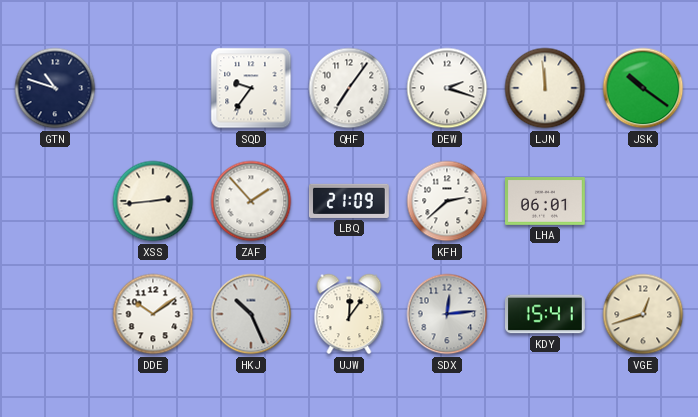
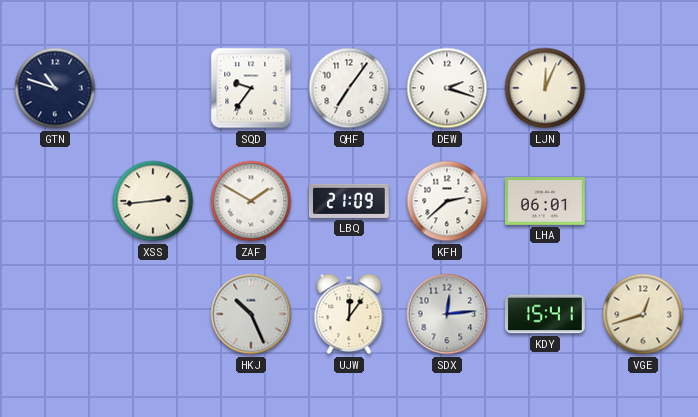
LJN: 11:59 -> 12:04
JSK: 10:21 -> none
ZAF: 1:53 -> 1:50
DDE: 10:09 -> none
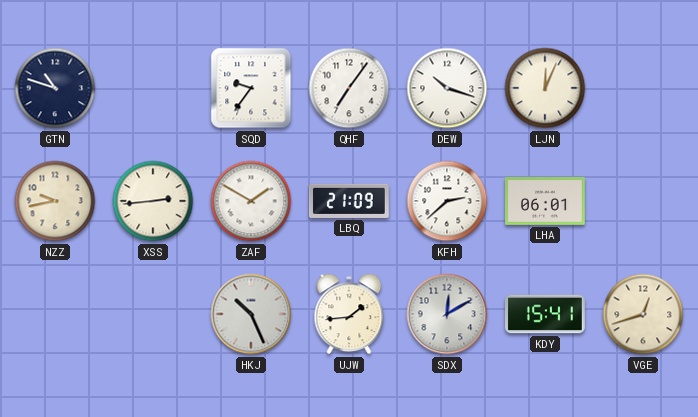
DEW: 2:18 -> 10:18
NZZ: none -> 9:43
UJW: 12:06 -> 1:44
SDX: 12:14 -> 12:10
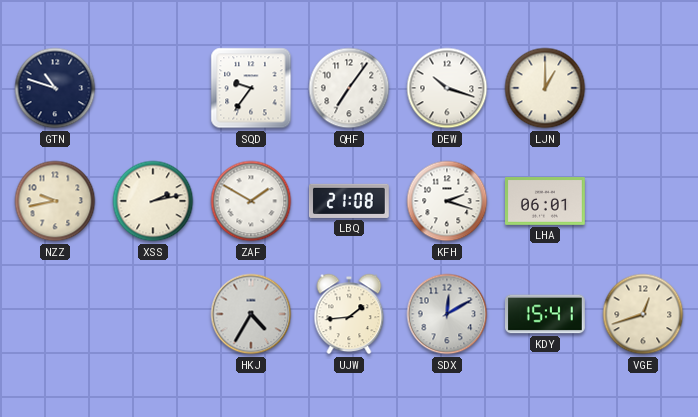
LJN: 12:04 -> 1:00
XSS: 2:44 -> 2:13
LBQ: 21:09 -> 21:08
KFH: 2:38 -> 2:18
HKJ: 10:26 -> 4:35
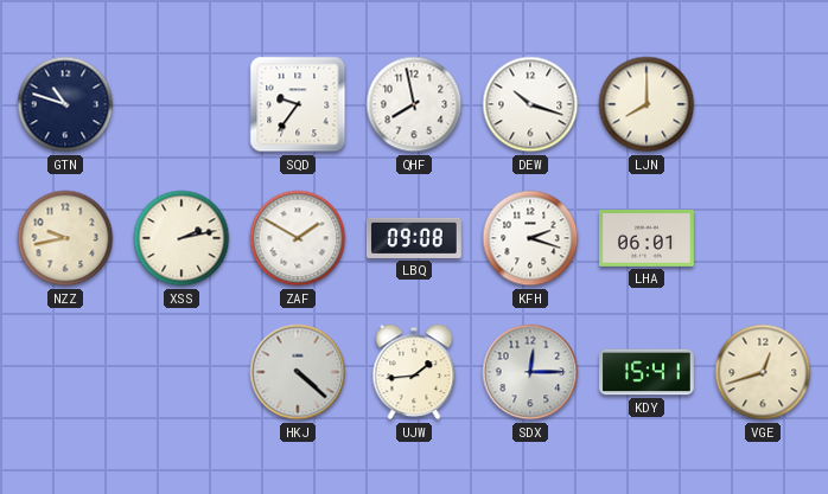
QHF: 7:06 -> 7:58
LJN: 1:00 -> 8:00
LBQ: 21:08 -> 09:08
HKJ: 4:35 -> 4:22
SDX: 12:10 -> 12:15
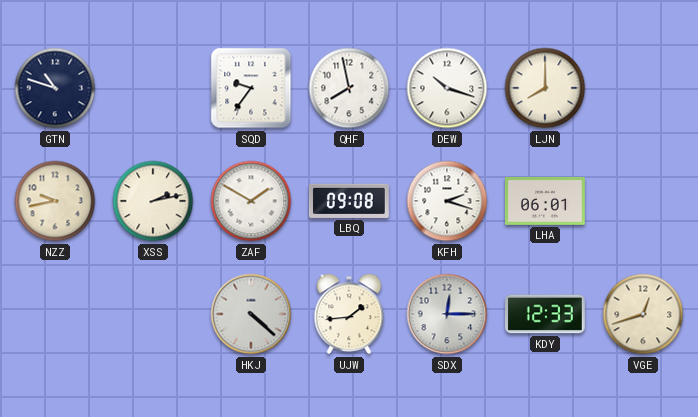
KDY: 15:41 -> 12:33
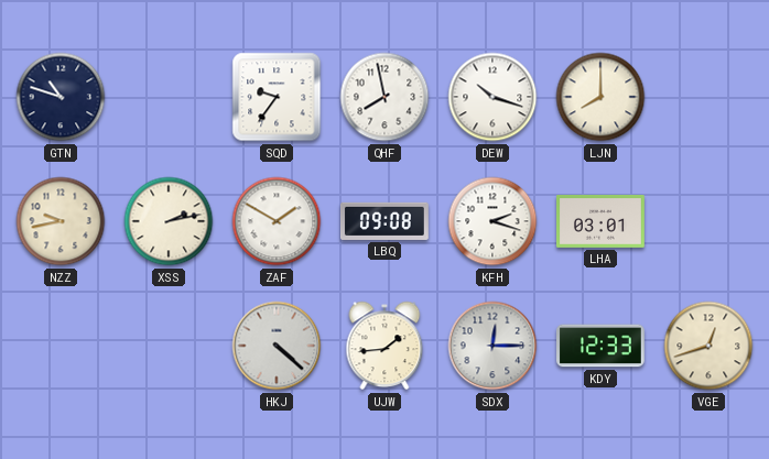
LHA: 06:01 -> 03:01
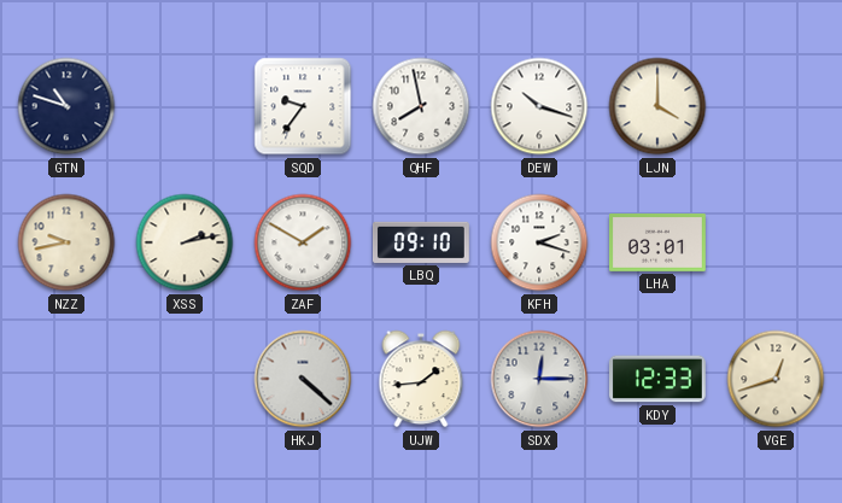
LJN: 8:00 -> 4:00
LBQ: 09:08 -> 09:10
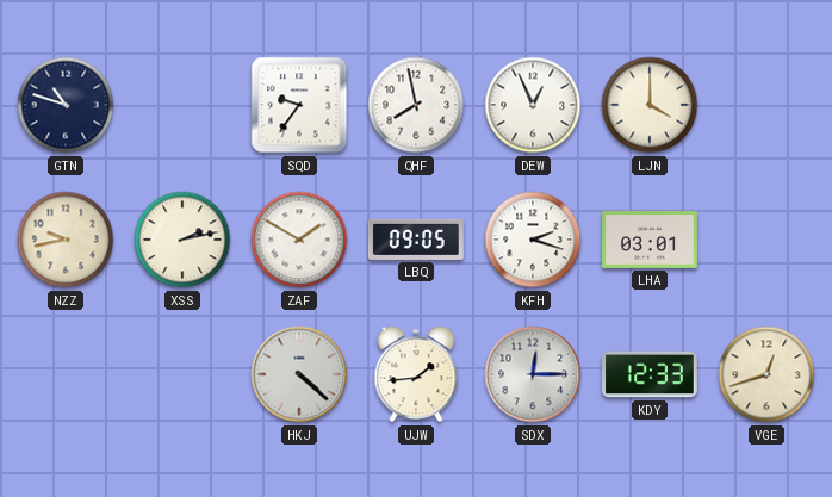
DEW: 10:18 -> 12:56
LBQ: 09:10 -> 09:05
